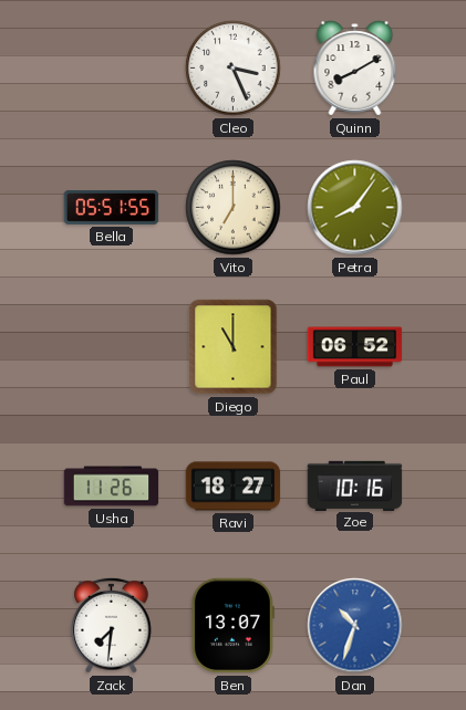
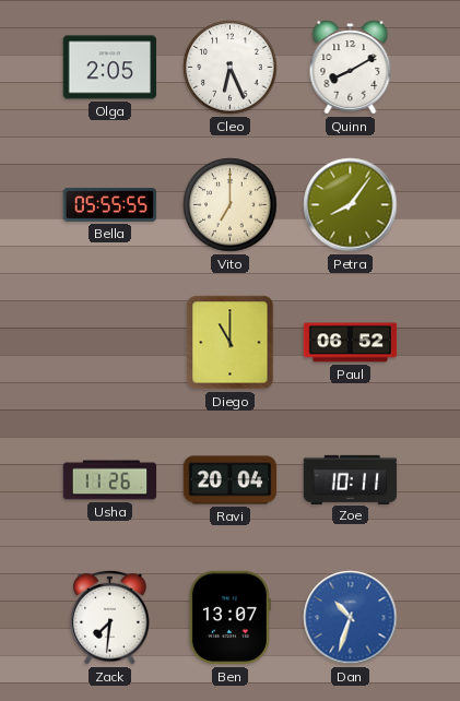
Olga: none -> 2:05
Cleo: 3:26 -> 6:26
Bella: 05:51 -> 05:55
Ravi: 18:27 -> 20:04
Zoe: 10:16 -> 10:11
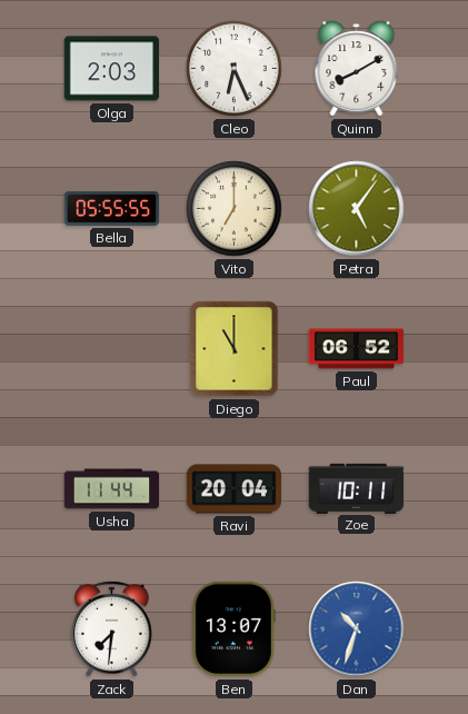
Olga: 2:05 -> 2:03
Petra: 8:06 -> 5:06
Usha: 11:26 -> 11:44
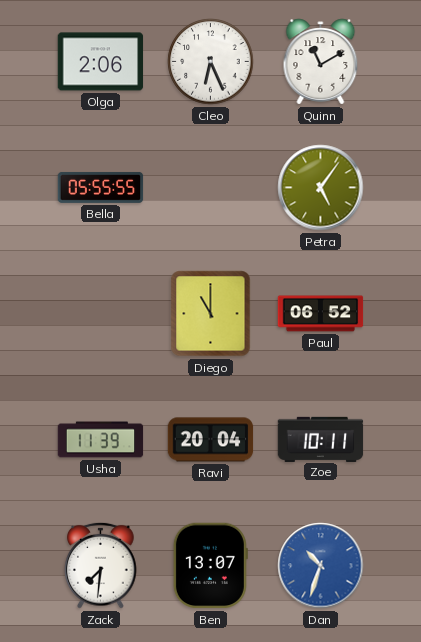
Olga: 2:03 -> 2:06
Quinn: 8:10 -> 11:10
Vito: 7:00 -> none
Usha: 11:44 -> 11:39
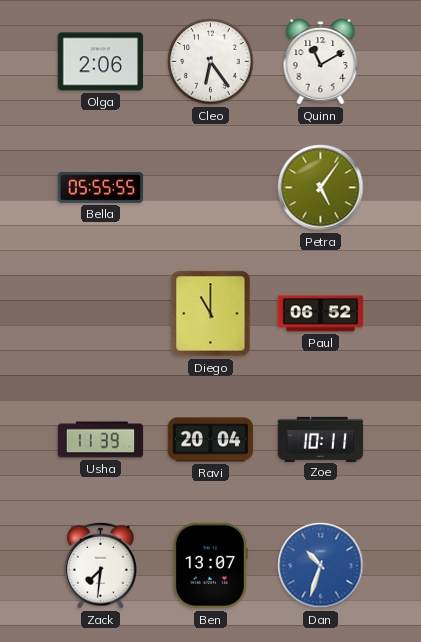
Cleo: 6:26 -> 6:24
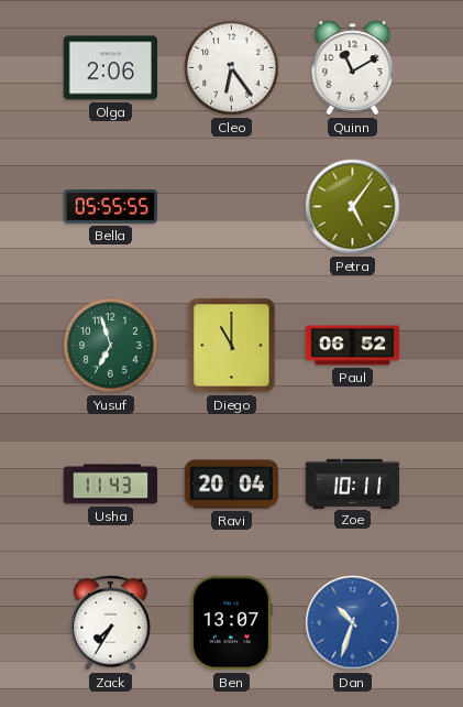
Yusuf: none -> 6:57
Usha: 11:39 -> 11:43
Zack: 7:31 -> 7:35
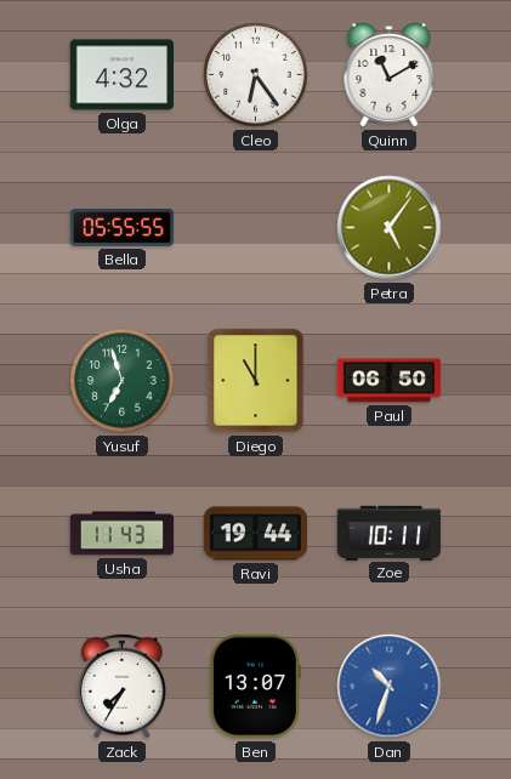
Olga: 2:06 -> 4:32
Paul: 06:52 -> 06:50
Ravi: 20:04 -> 19:44
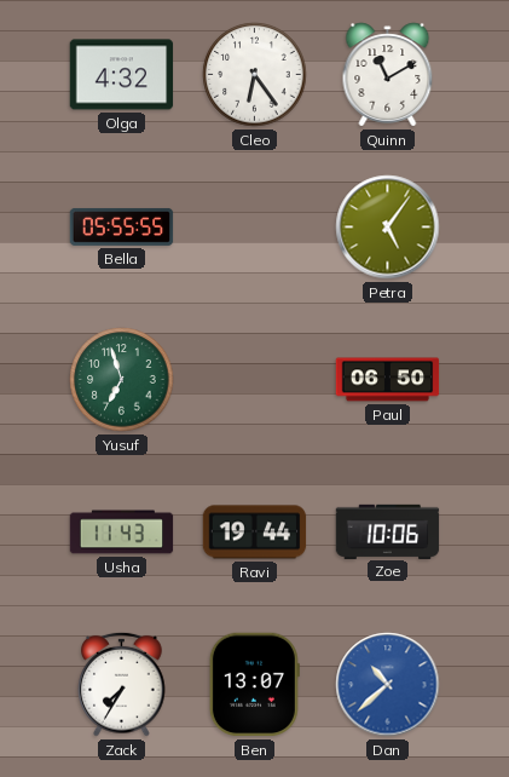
Diego: 11:00 -> none
Zoe: 10:11 -> 10:06
Dan: 10:33 -> 10:38
